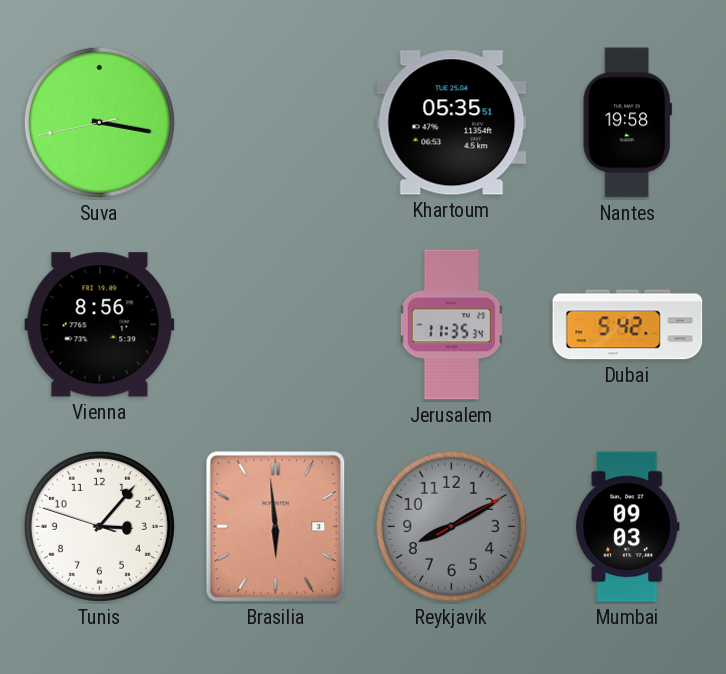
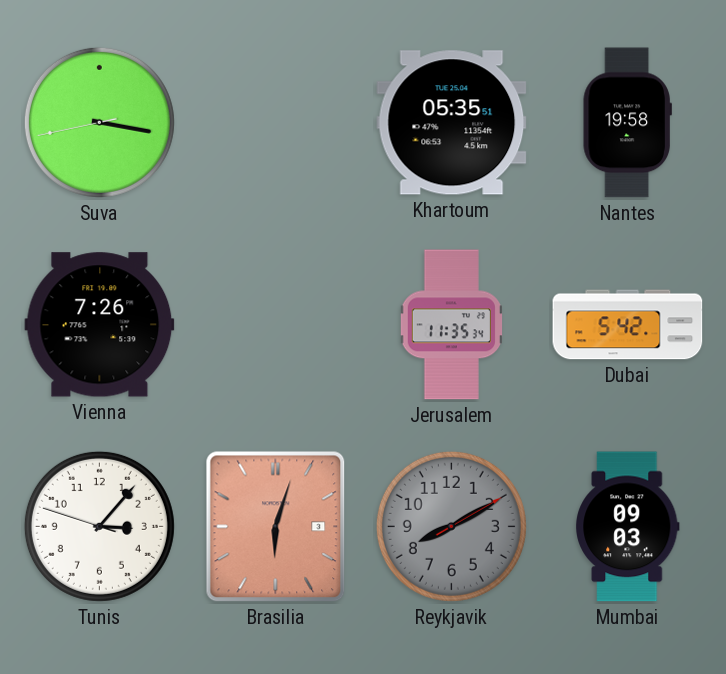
Vienna: 8:56 -> 7:26
Brasilia: 5:59 -> 6:03
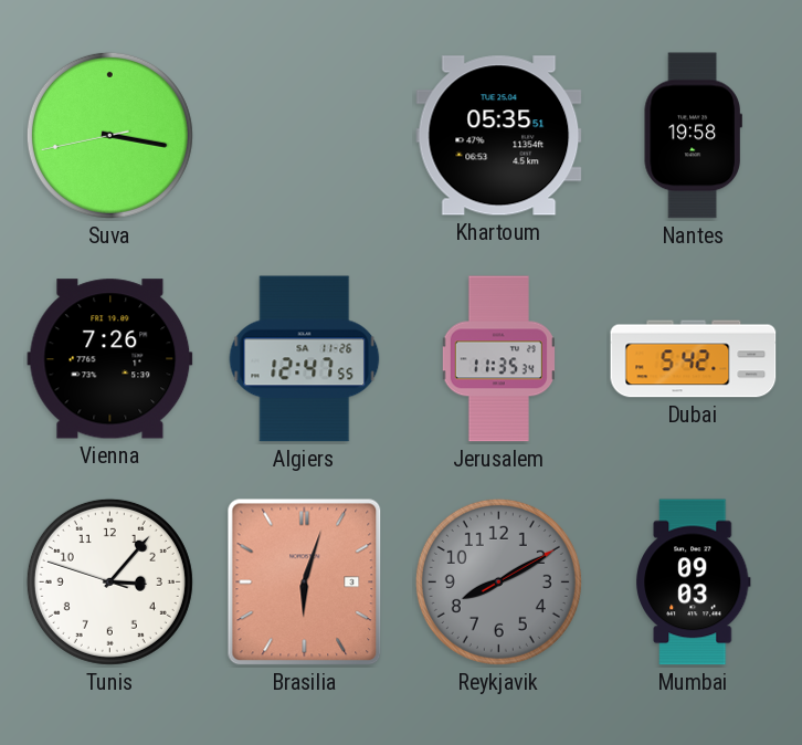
Algiers: none -> 12:47
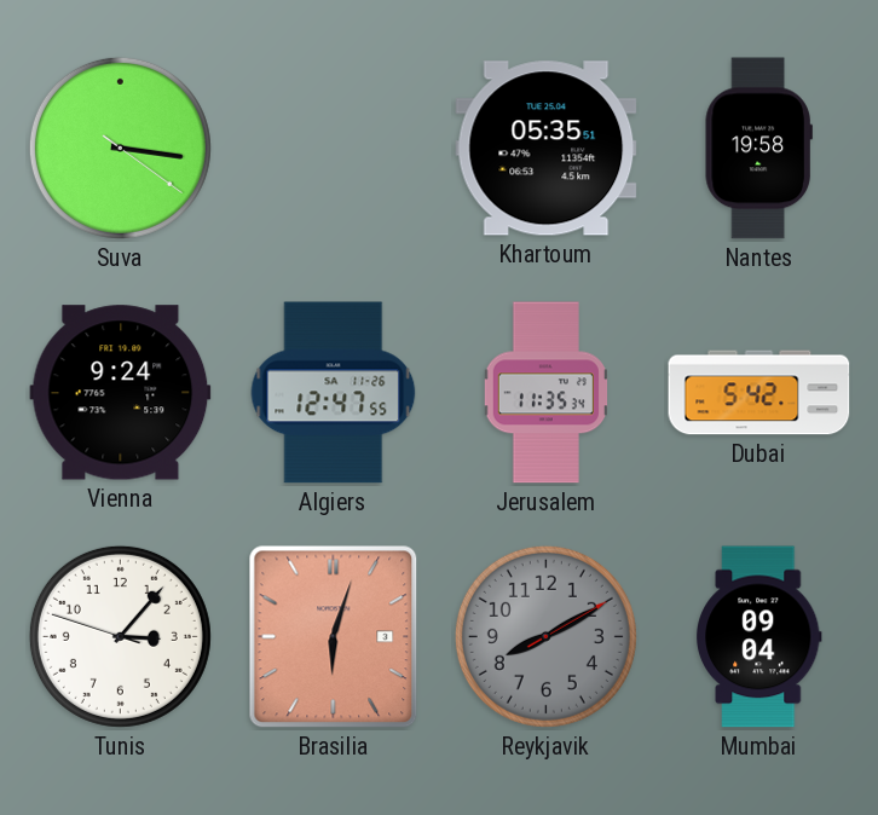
Suva: 3:16:43 -> 3:16:21
Vienna: 7:26 -> 9:24
Mumbai: 09:03 -> 09:04
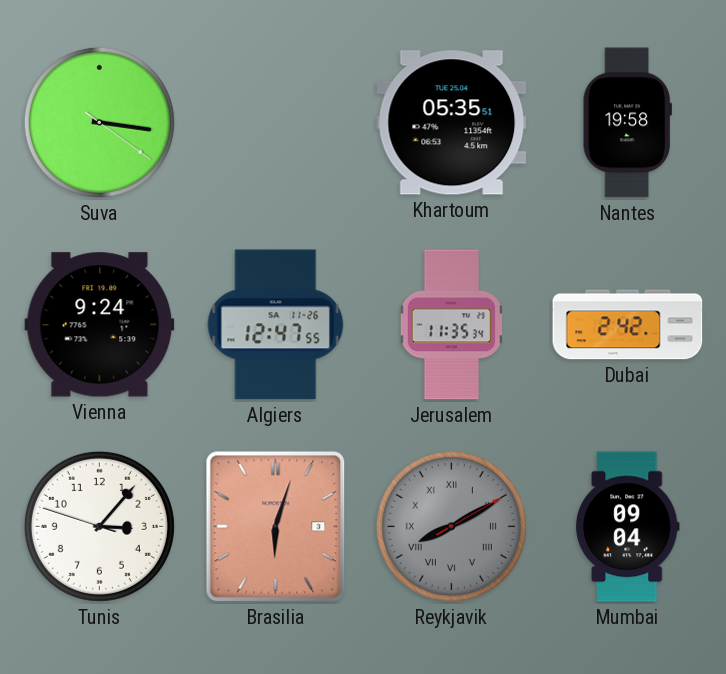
Dubai: 5:42 -> 2:42
Reykjavik numerals: Arabic -> Roman
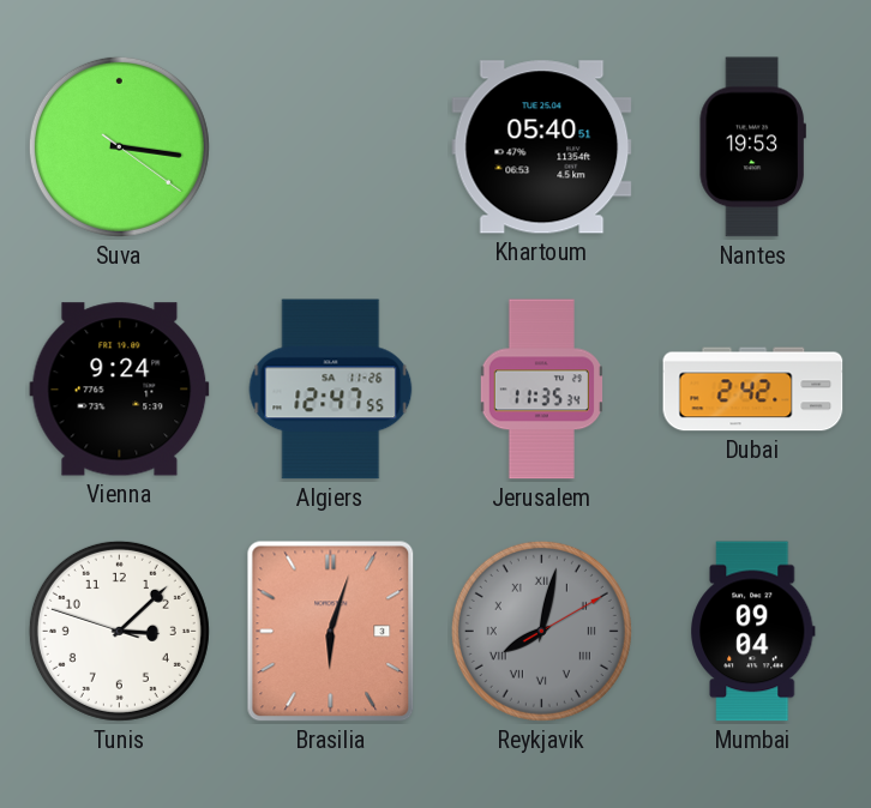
Khartoum: 05:35 -> 05:40
Nantes: 19:58 -> 19:53
Tunis: 3:06 -> 3:07
Reykjavik: 8:10 -> 8:02
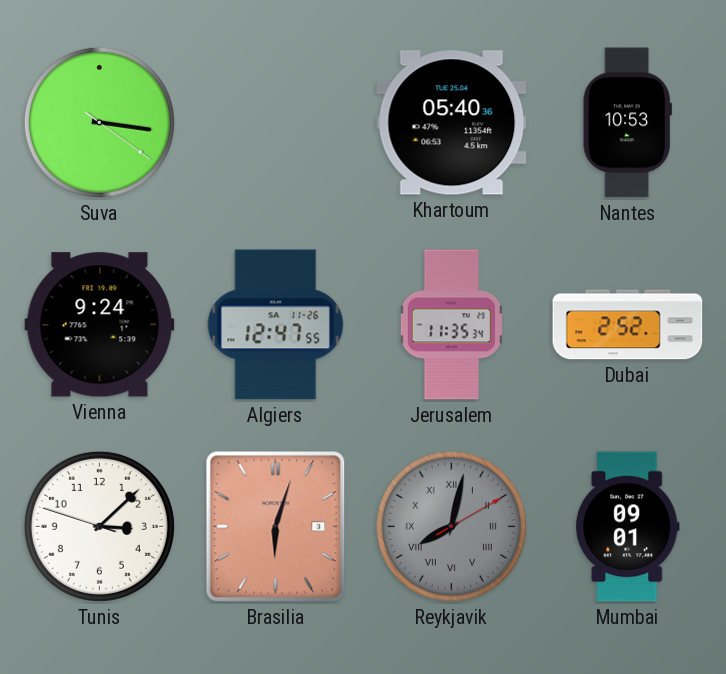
Khartoum: 05:40:51 -> 05:40:36
Nantes: 19:53 -> 10:53
Dubai: 2:42 -> 2:52
Mumbai: 09:04 -> 09:01
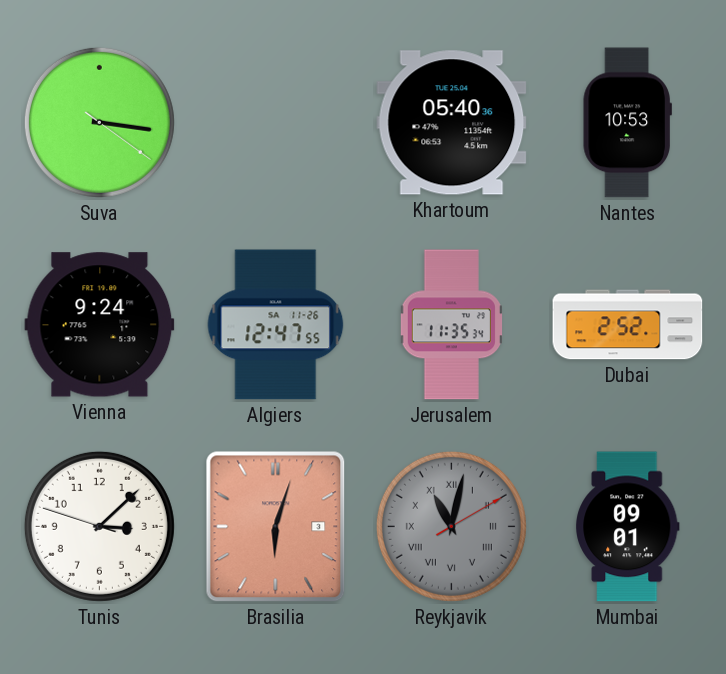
Reykjavik: 8:02 -> 11:02
